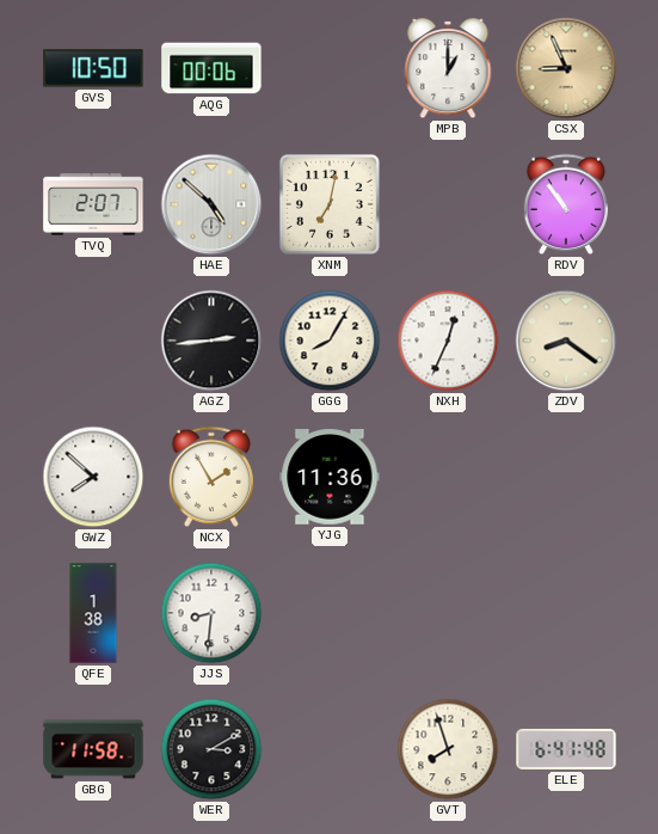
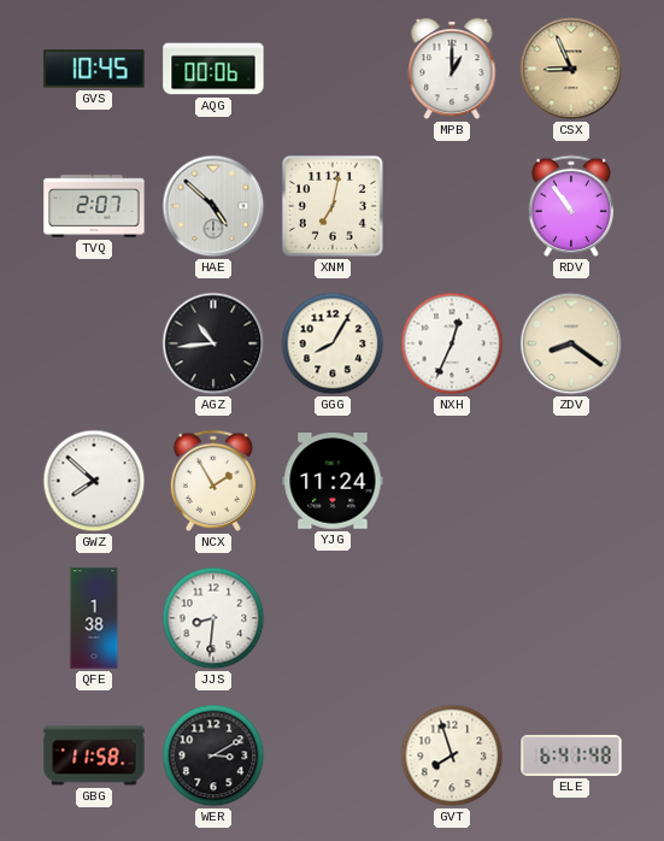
GVS: 10:50 -> 10:45
AGZ: 2:44 -> 10:44
YJG: 11:36 -> 11:24
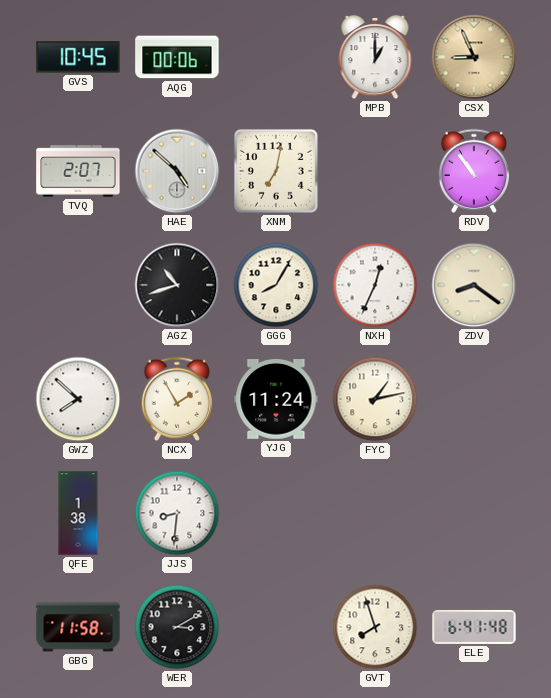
AGZ: 10:44 -> 10:42
FYC: none -> 1:13
